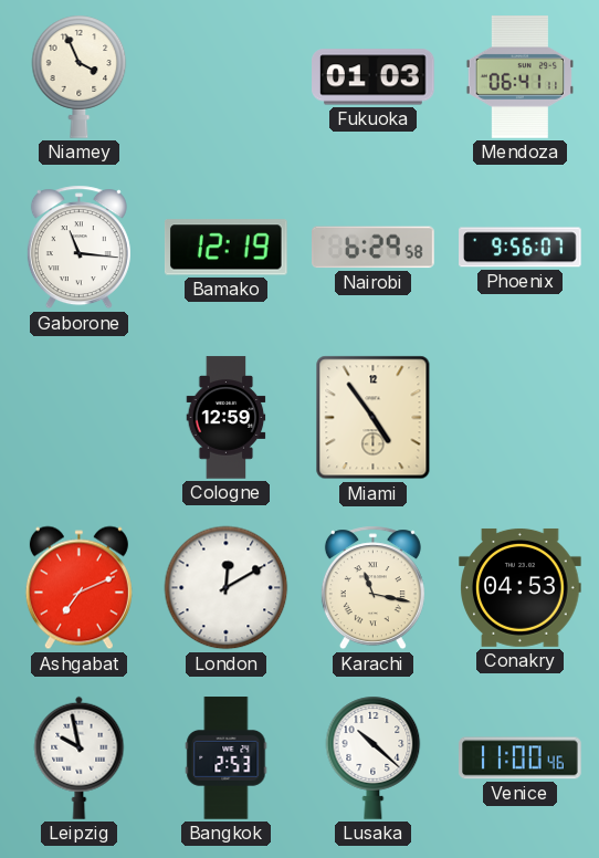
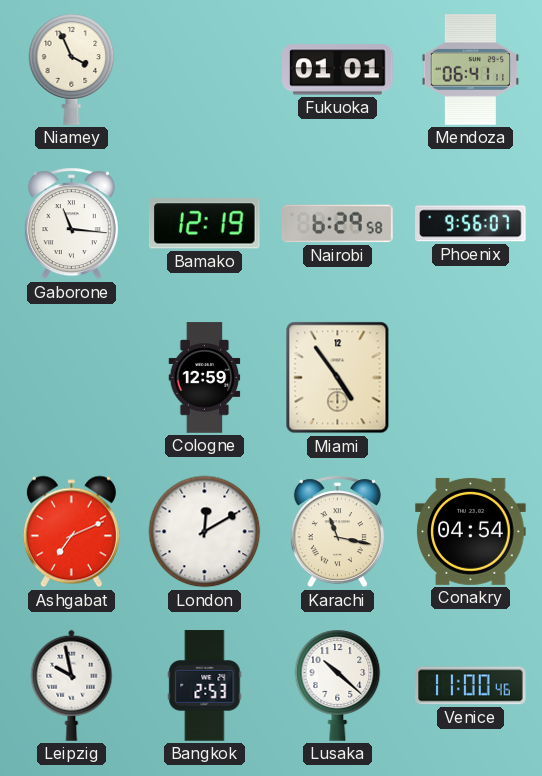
Fukuoka: 01:03 -> 01:01
Conakry: 04:53 -> 04:54
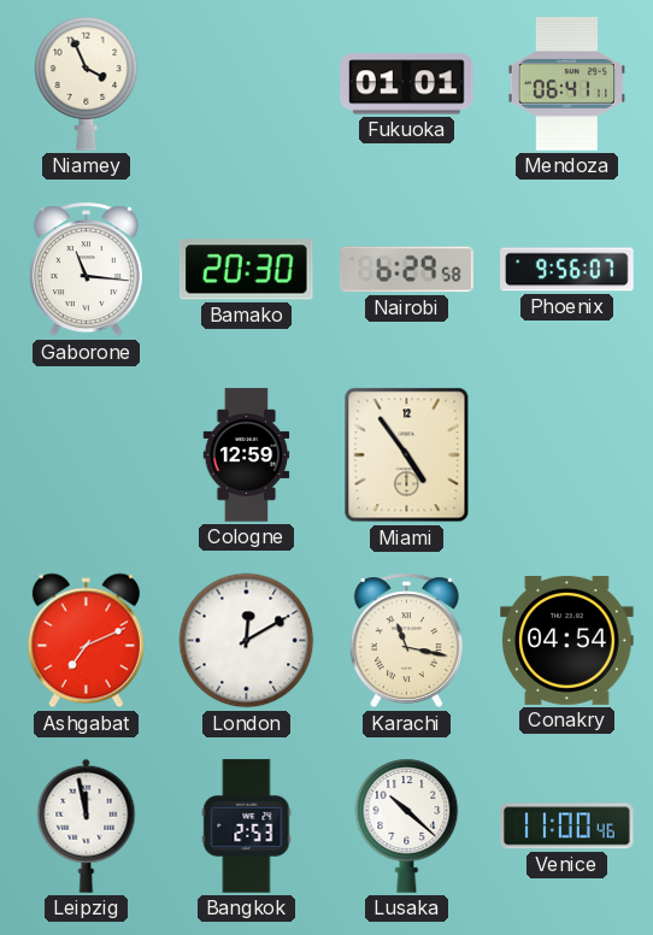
Bamako: 12:19 -> 20:30
Leipzig: 9:58 -> 11:58
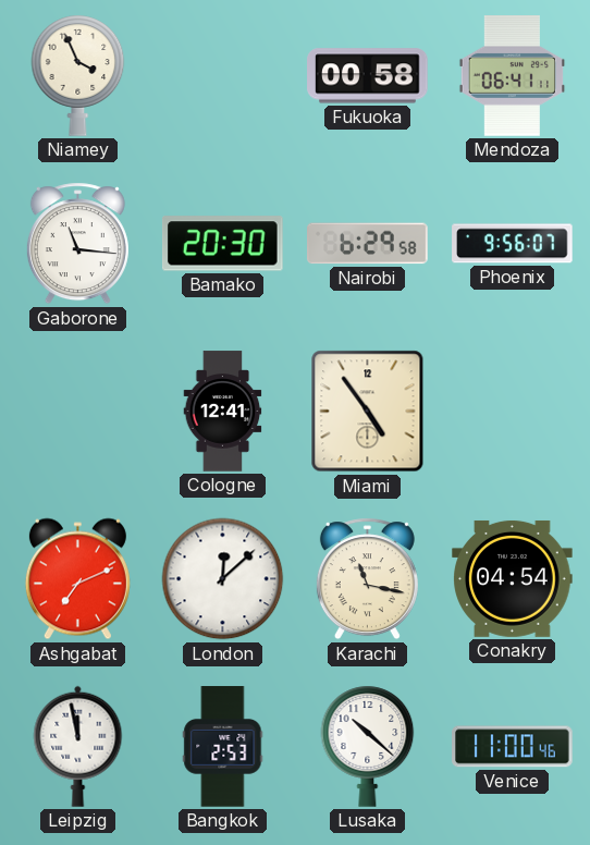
Fukuoka: 01:01 -> 00:58
Cologne: 12:59 -> 12:41
London: 12:10 -> 12:08
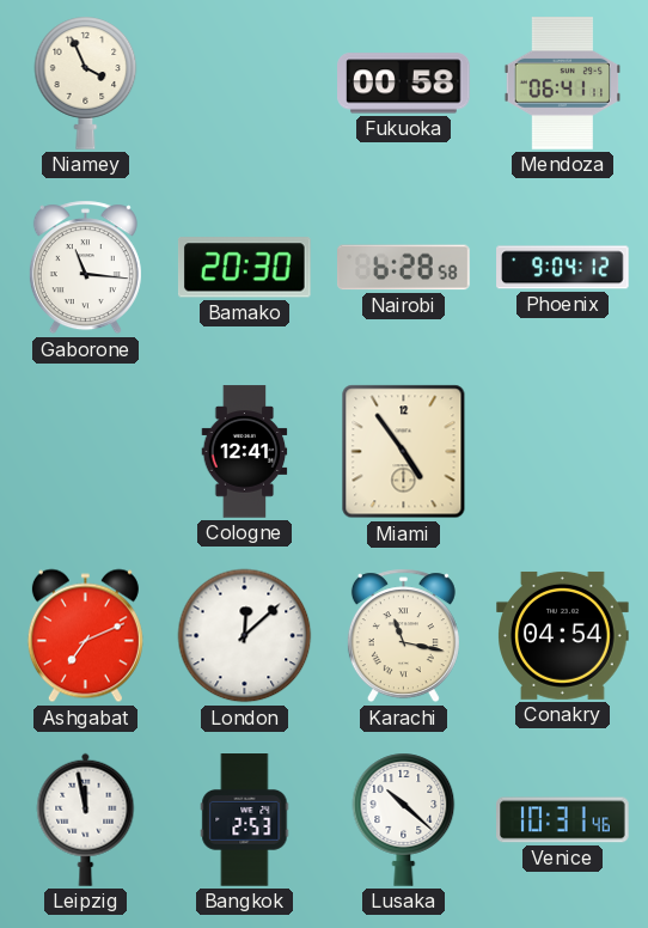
Nairobi: 6:29 -> 6:28
Phoenix: 9:56 -> 9:04
Venice: 11:00 -> 10:31
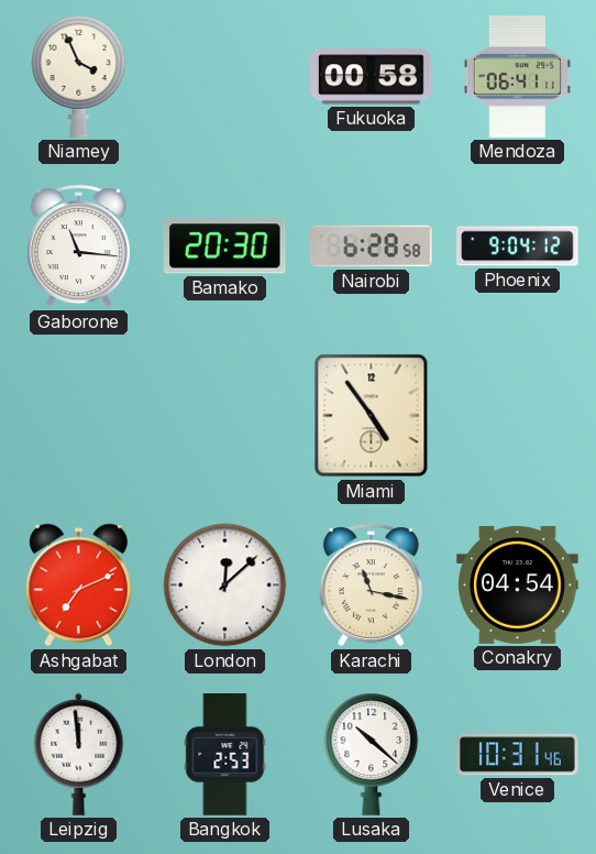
Cologne: 12:41 -> none
Leipzig: 11:58 -> 11:59
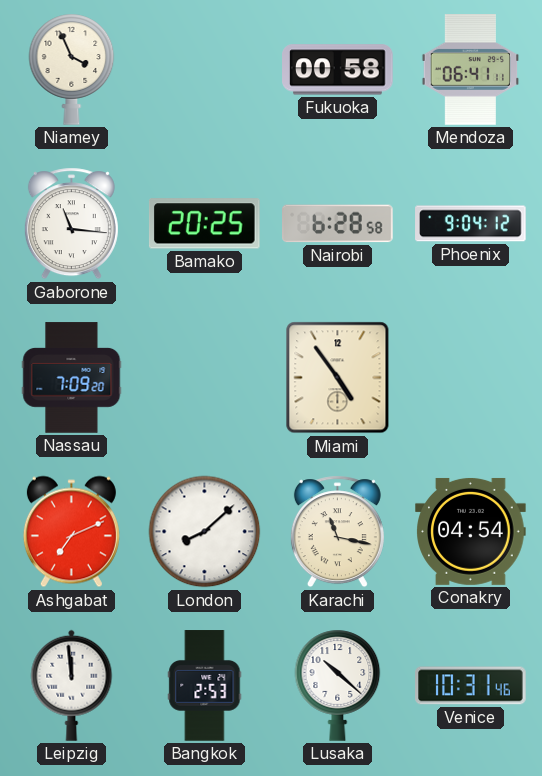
Bamako: 20:30 -> 20:25
Nassau: none -> 7:09
London: 12:08 -> 8:08
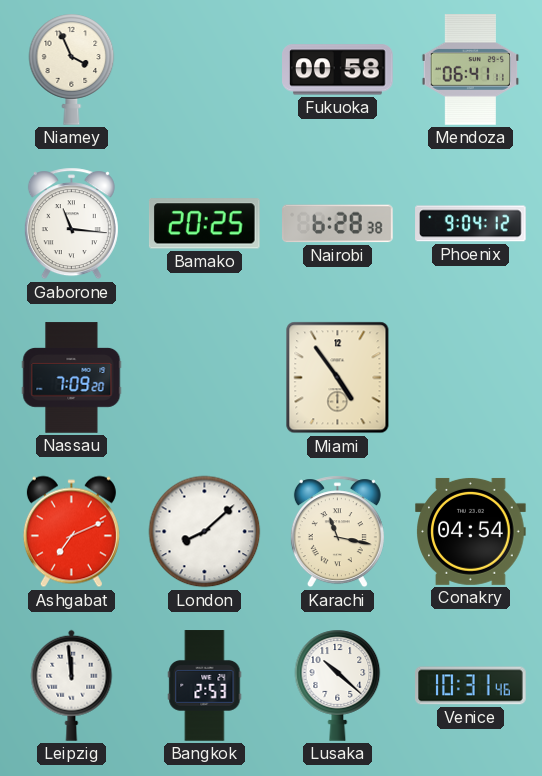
Nairobi: 6:28:58 -> 6:28:38
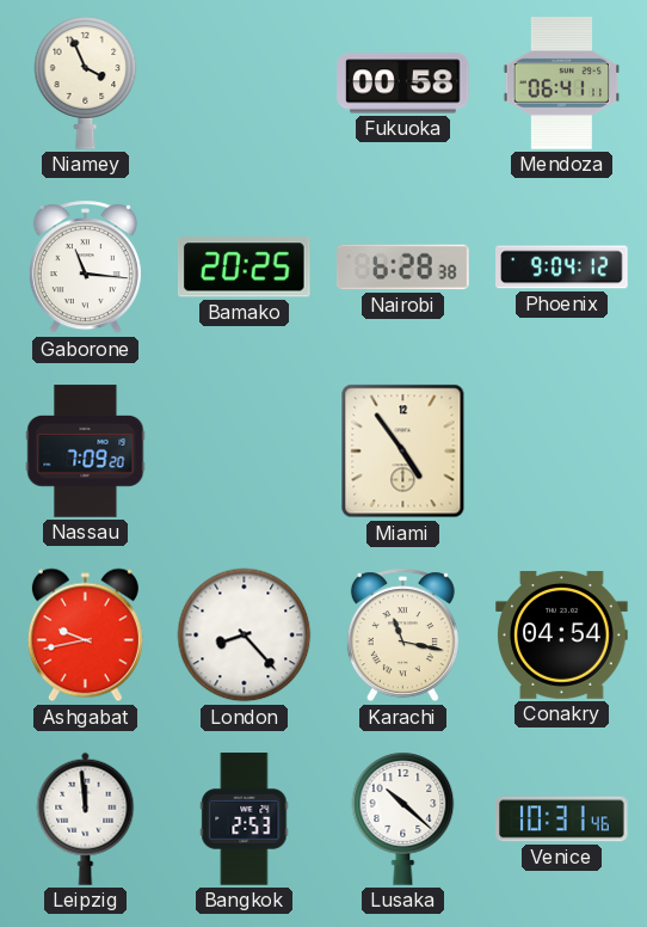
Ashgabat: 7:11 -> 9:43
London: 8:08 -> 8:23
